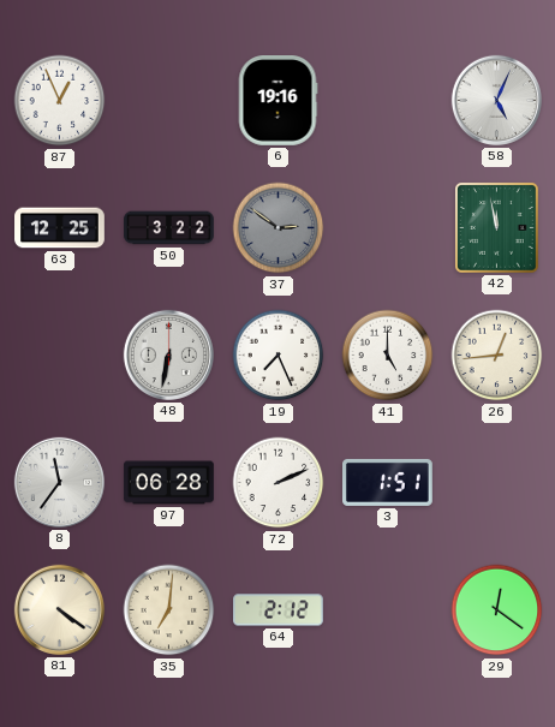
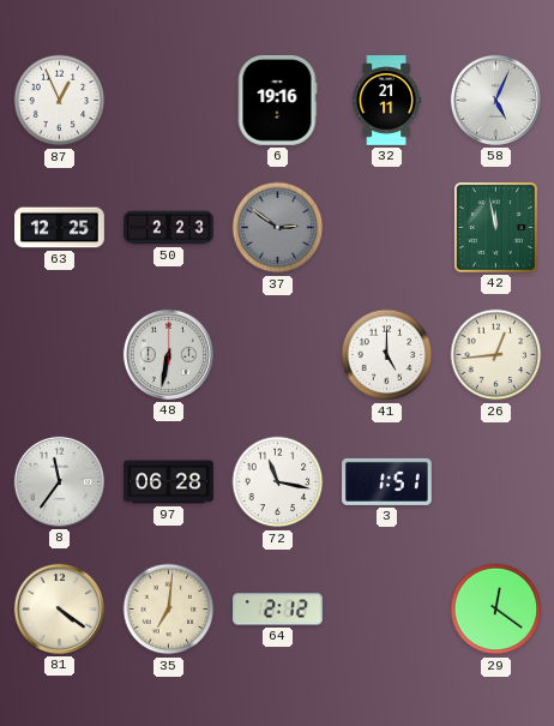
32: none -> 21:11
50: 3:22 -> 2:23
19: 7:26 -> none
72: 2:11 -> 11:17
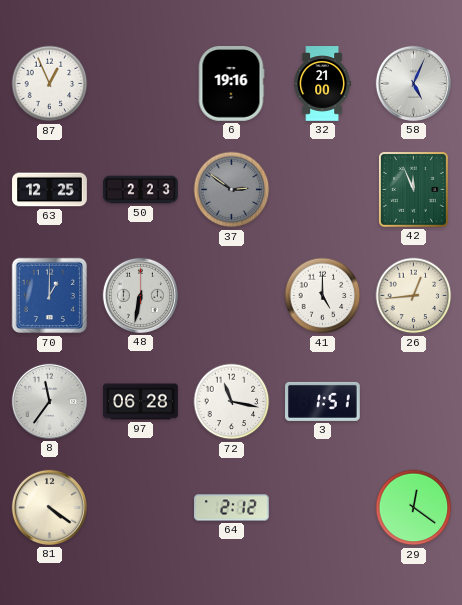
32: 21:11 -> 21:00
42: 11:58 -> 11:56
70: none -> 1:00
35: 7:01 -> none
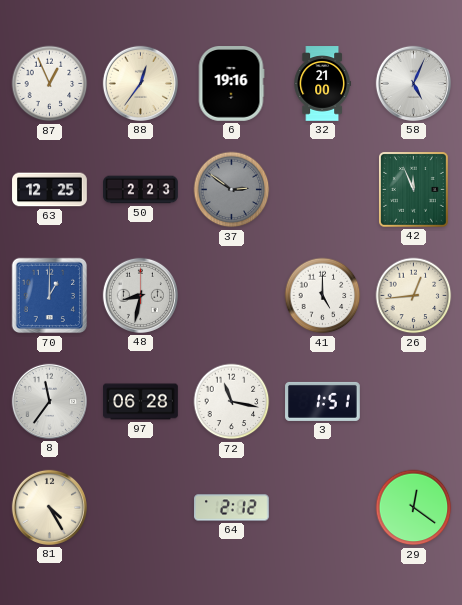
88: none -> 12:36
48: 6:32 -> 8:32
81: 4:21 -> 4:25
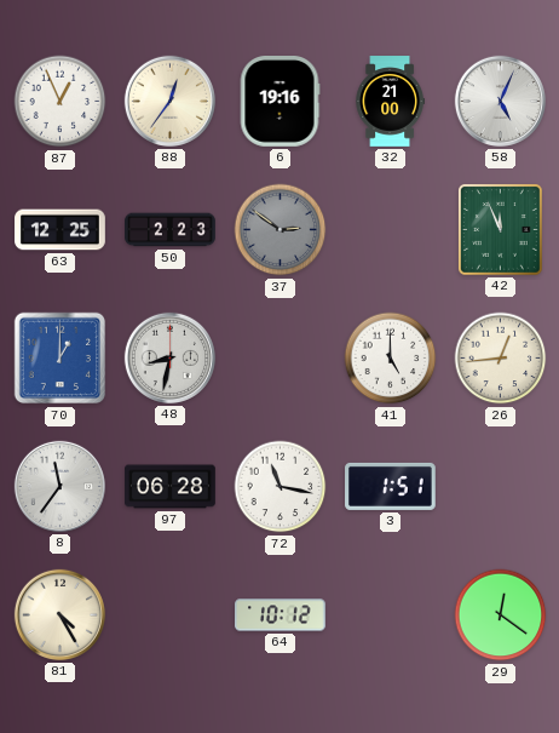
64: 2:12 -> 10:12
